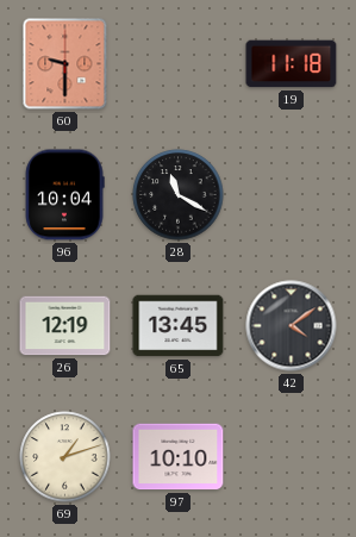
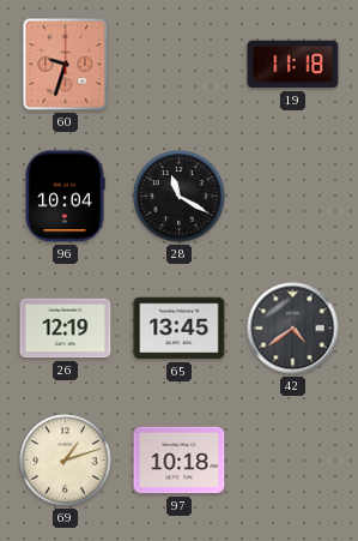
60: 9:30 -> 9:33
42: 4:09 -> 4:39
97: 10:10 -> 10:18
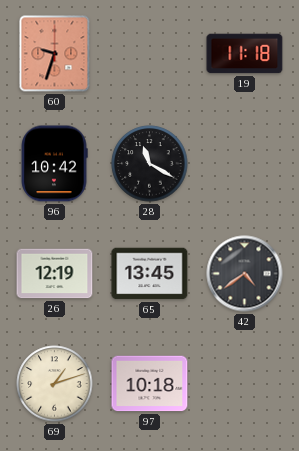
96: 10:04 -> 10:42
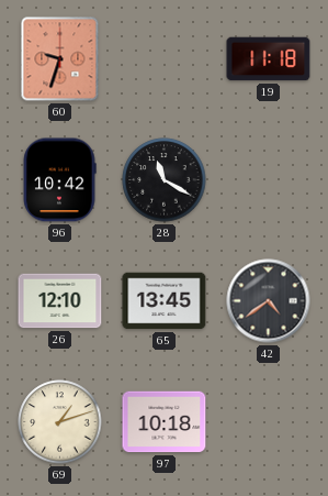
26: 12:19 -> 12:10
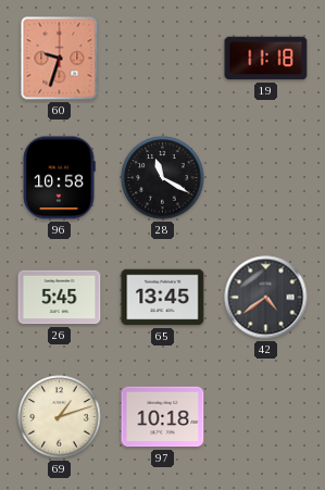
96: 10:42 -> 10:58
26: 12:10 -> 5:45
